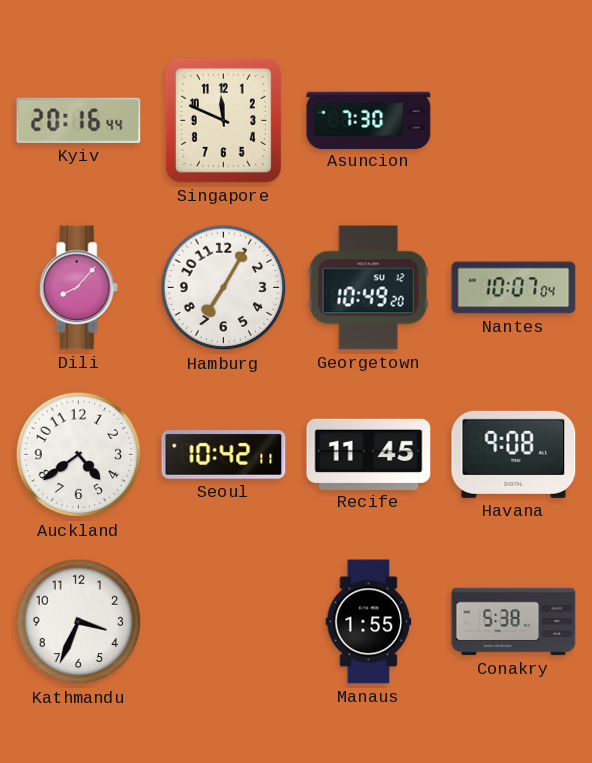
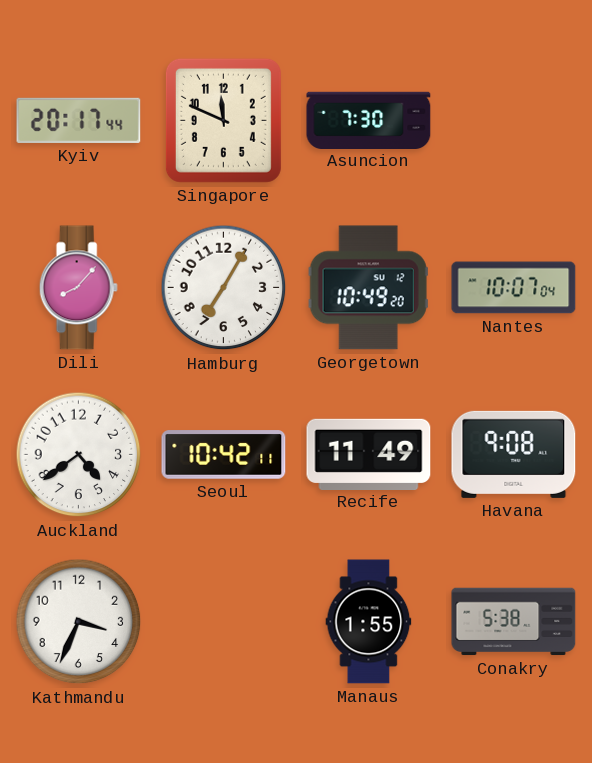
Kyiv: 20:16 -> 20:17
Recife: 11:45 -> 11:49
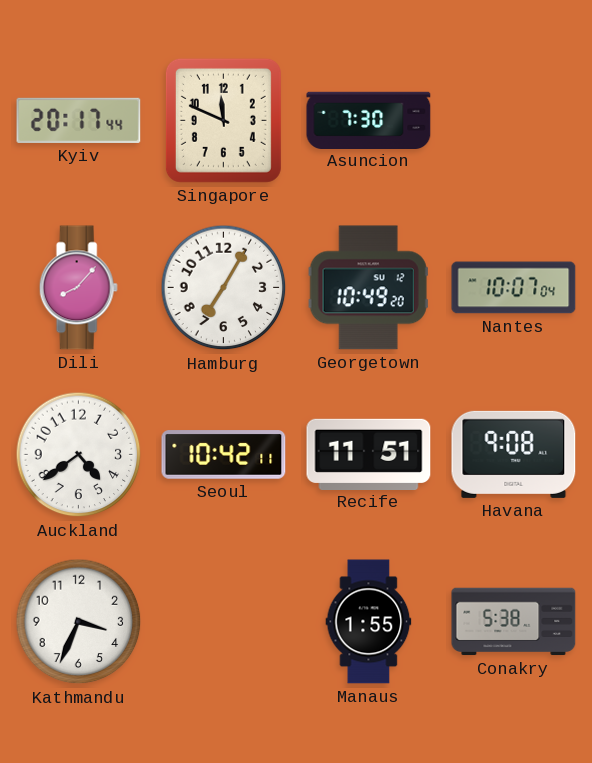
Recife: 11:49 -> 11:51
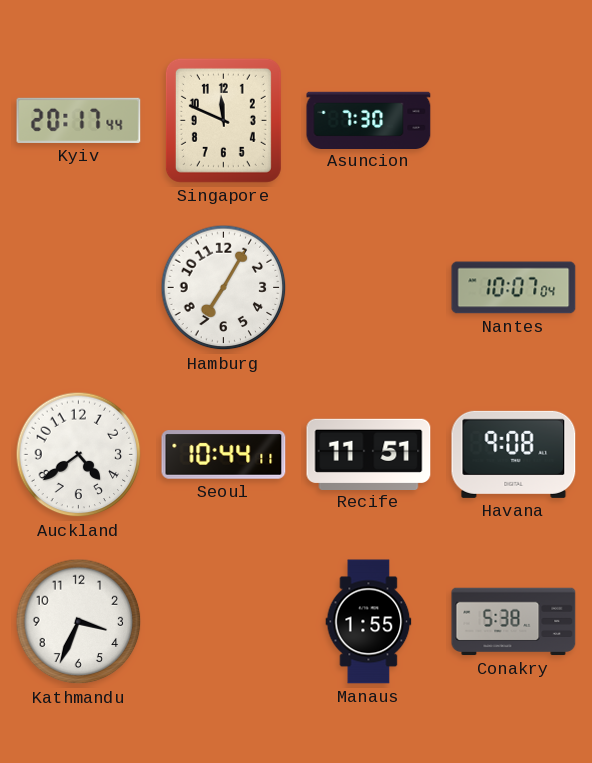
Dili: 8:07 -> none
Georgetown: 10:49 -> none
Seoul: 10:42 -> 10:44
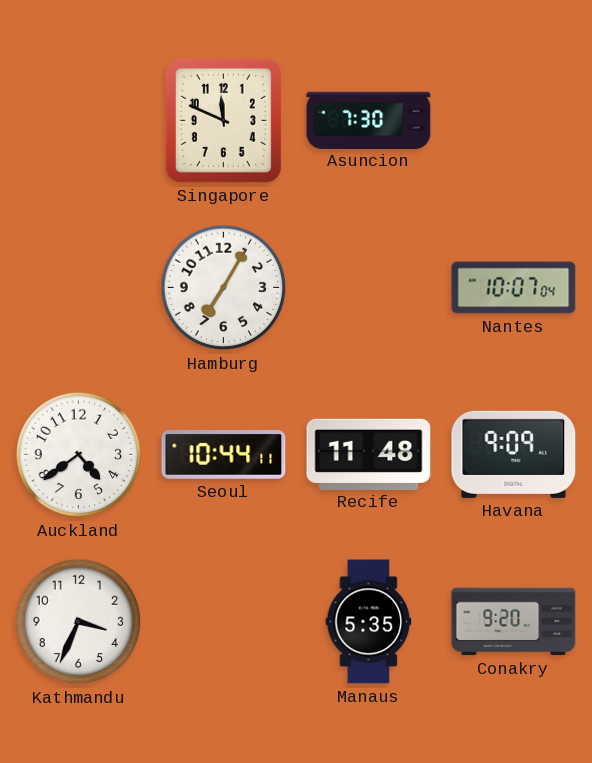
Kyiv: 20:17 -> none
Recife: 11:51 -> 11:48
Havana: 9:08 -> 9:09
Manaus: 1:55 -> 5:35
Conakry: 5:38 -> 9:20
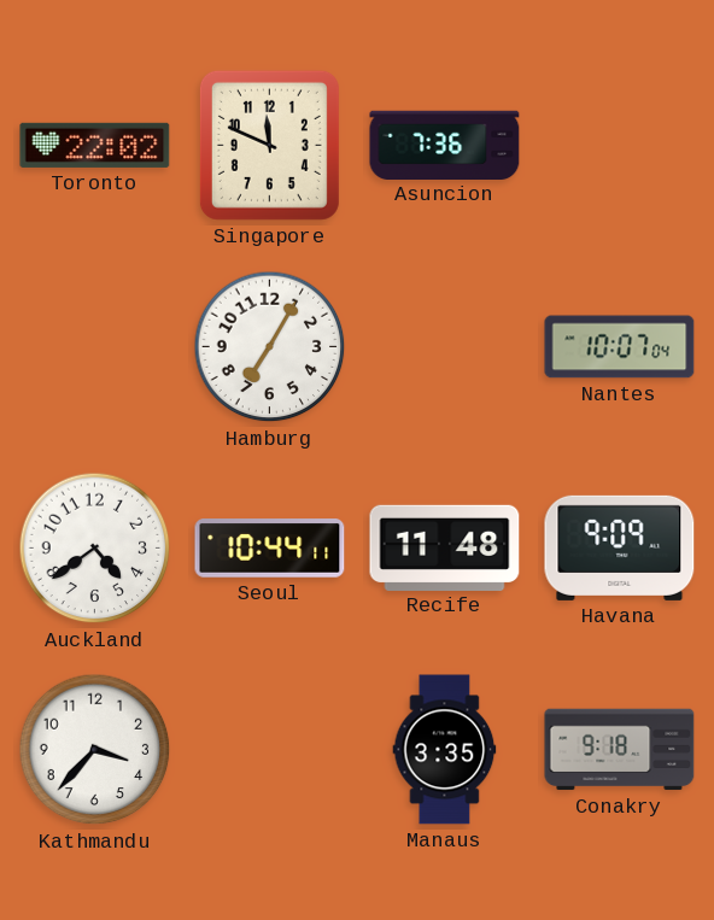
Toronto: none -> 22:02
Asuncion: 7:30 -> 7:36
Kathmandu: 3:34 -> 3:37
Manaus: 5:35 -> 3:35
Conakry: 9:20 -> 9:18
